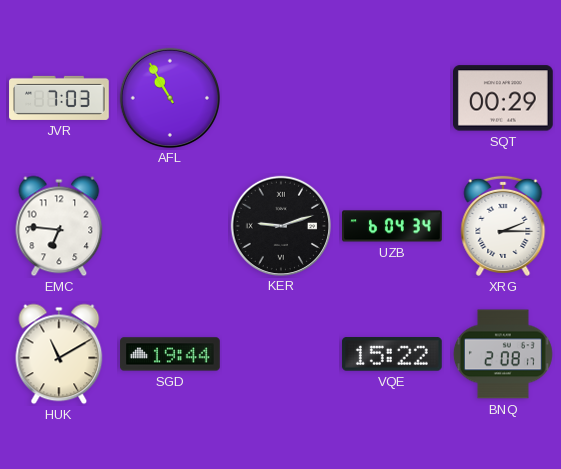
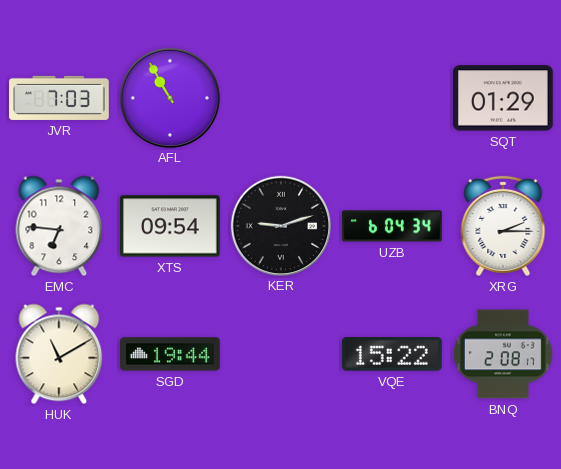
SQT: 00:29 -> 01:29
XTS: none -> 09:54
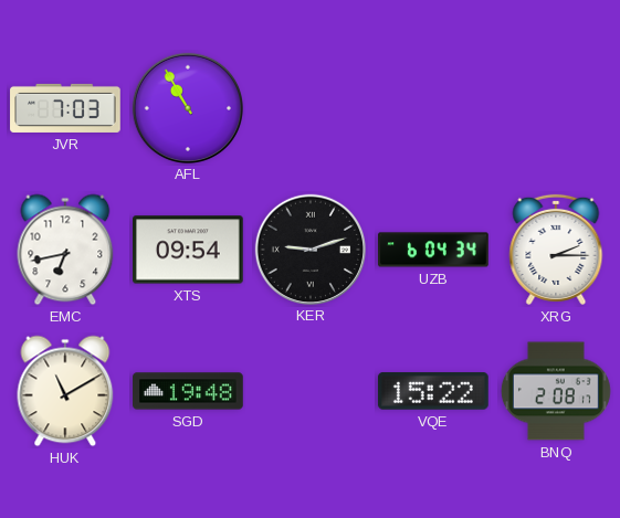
SQT: 01:29 -> none
EMC: 6:46 -> 6:43
SGD: 19:44 -> 19:48
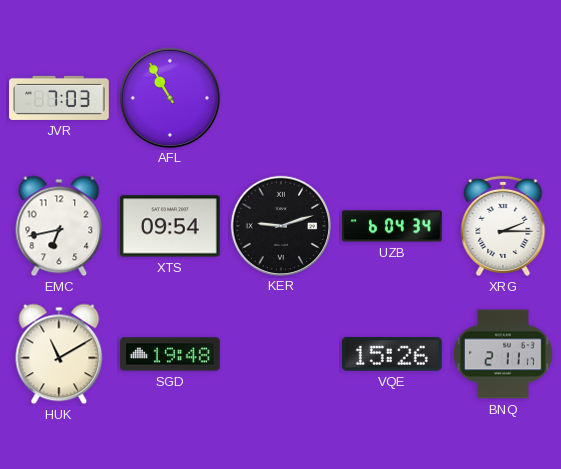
VQE: 15:22 -> 15:26
BNQ: 2:08 -> 2:11
